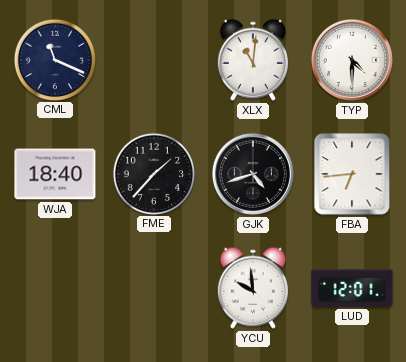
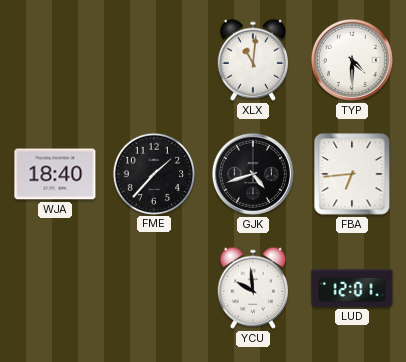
CML: 11:19 -> none
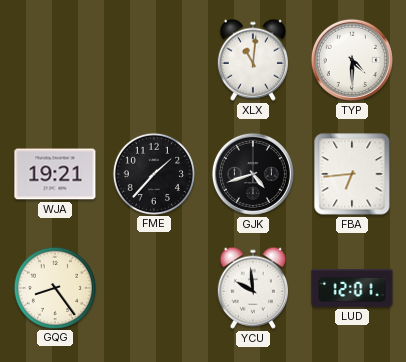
WJA: 18:40 -> 19:21
GQG: none -> 8:24
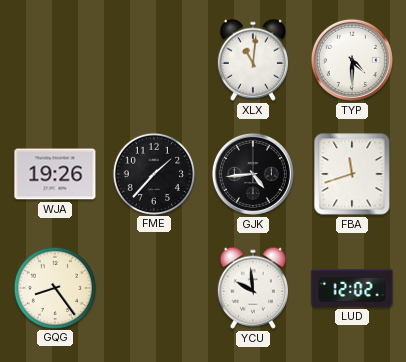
WJA: 19:21 -> 19:26
GJK: 4:42 -> 4:44
FBA: 6:44 -> 11:42
LUD: 12:01 -> 12:02
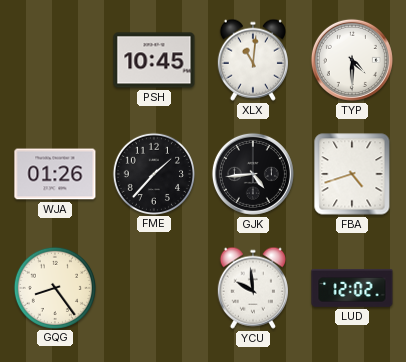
PSH: none -> 10:45
WJA: 19:26 -> 01:26
FBA: 11:42 -> 4:42
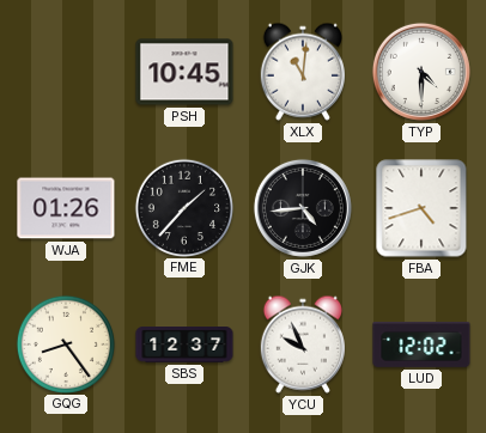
SBS: none -> 12:37
YCU: 9:59 -> 9:56
